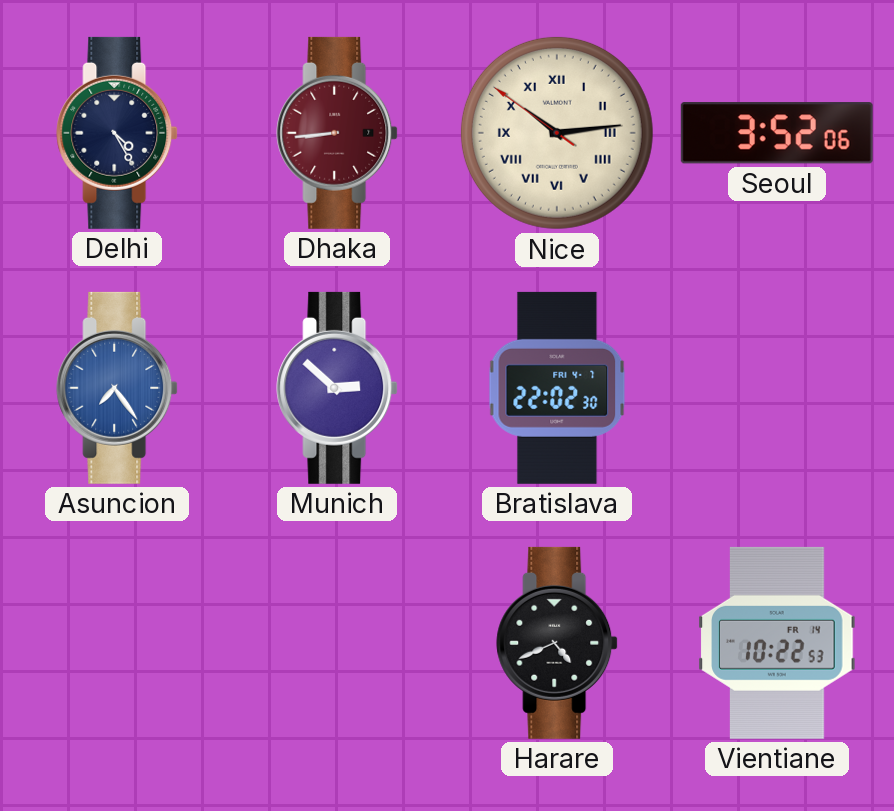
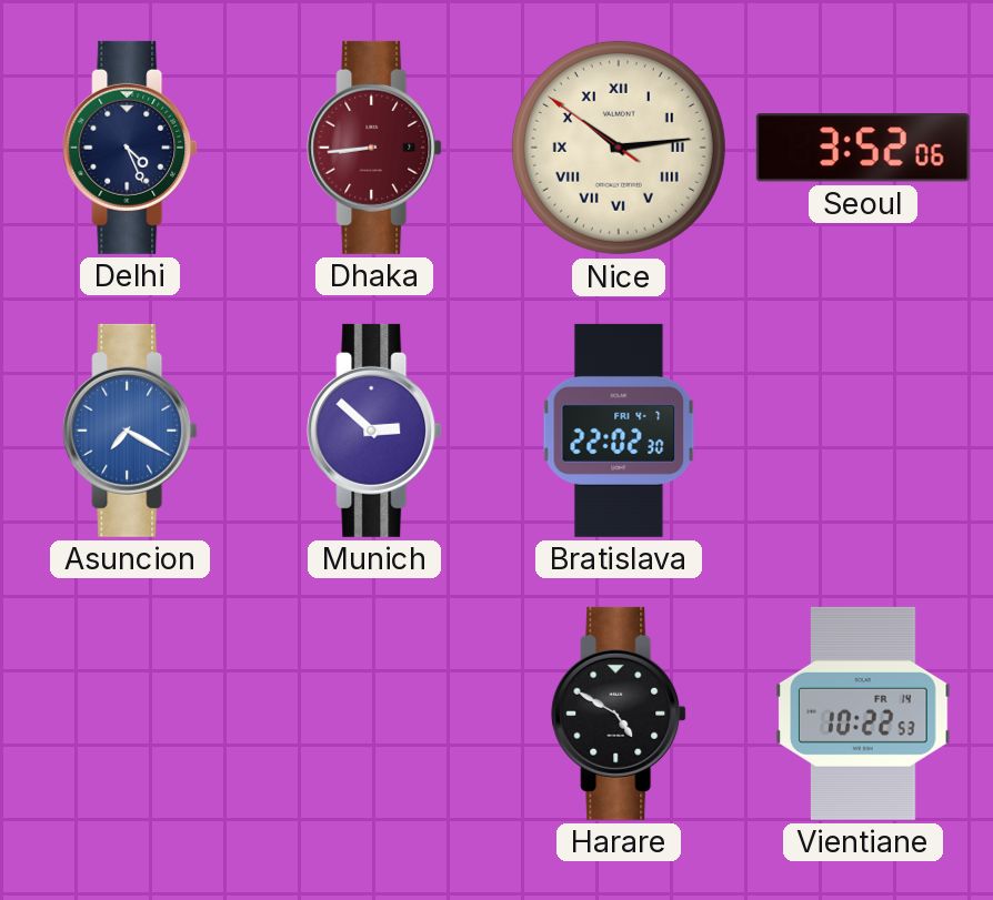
Delhi: 4:25 -> 4:26
Asuncion: 7:24 -> 7:20
Harare: 4:41 -> 4:50
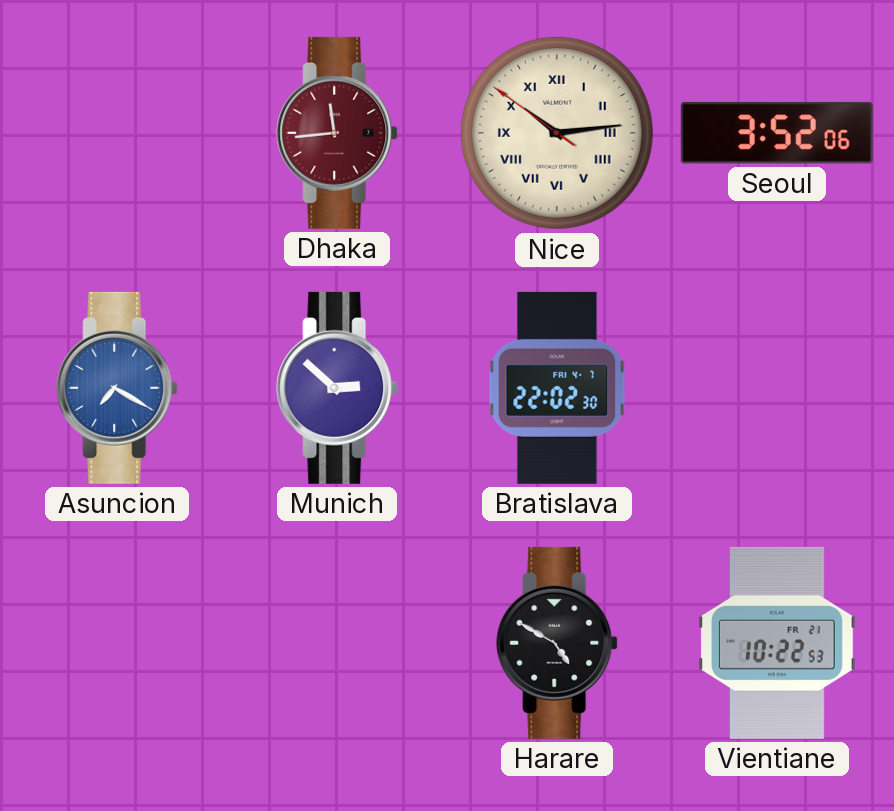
Delhi: 4:26 -> none
Dhaka: 8:44 -> 11:44
Vientiane date: FR 14 -> FR 21
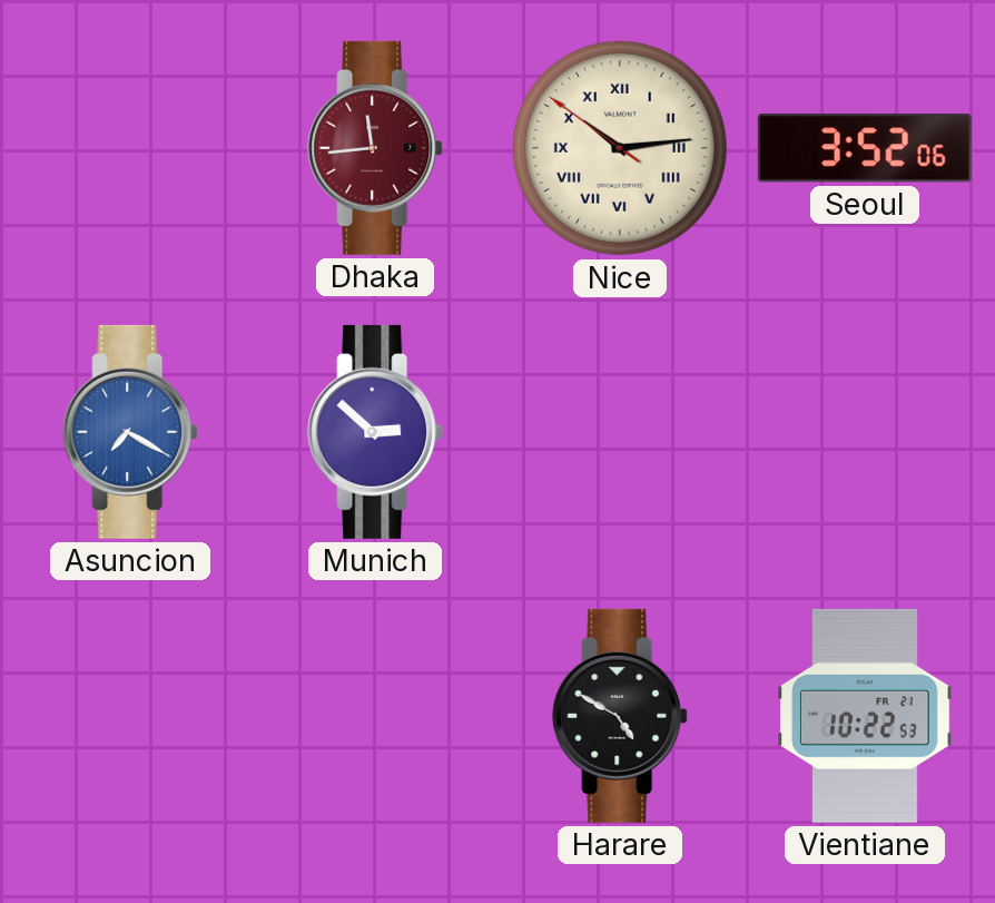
Bratislava: 22:02 -> none
